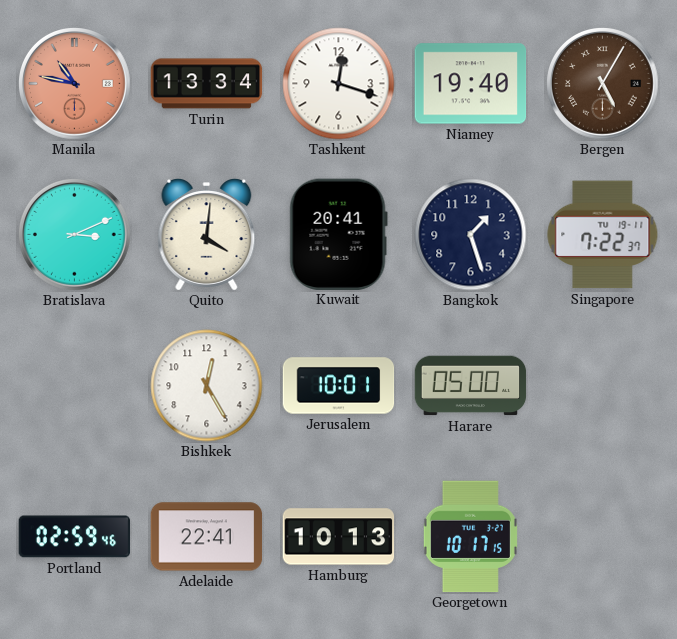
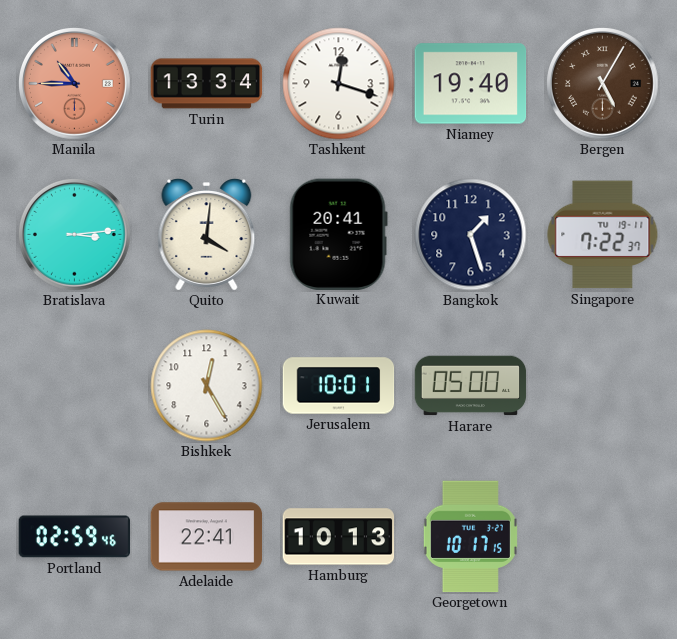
Manila: 10:47 -> 10:45
Bratislava: 3:11 -> 3:14
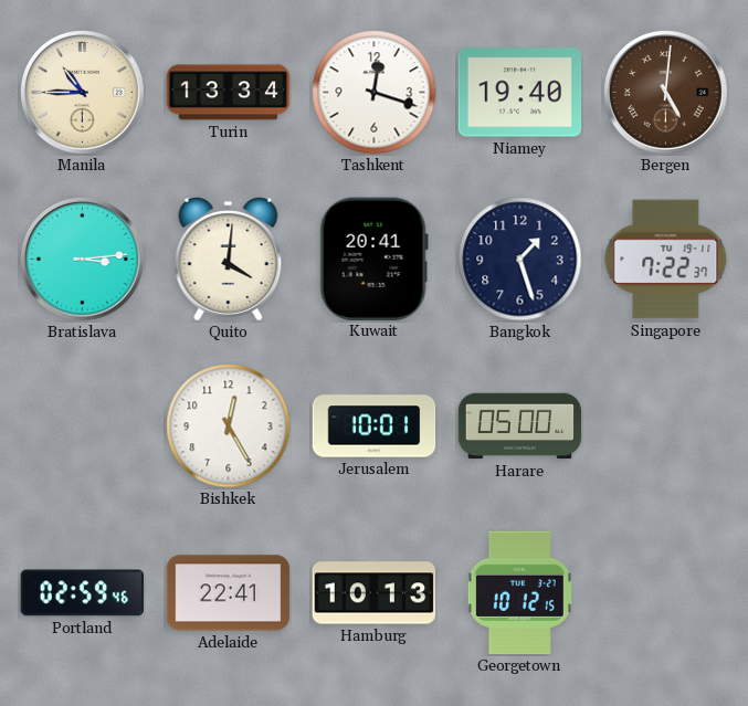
Manila dial: salmon -> cream
Bergen: 5:05 -> 5:01
Georgetown: 10:17 -> 10:12
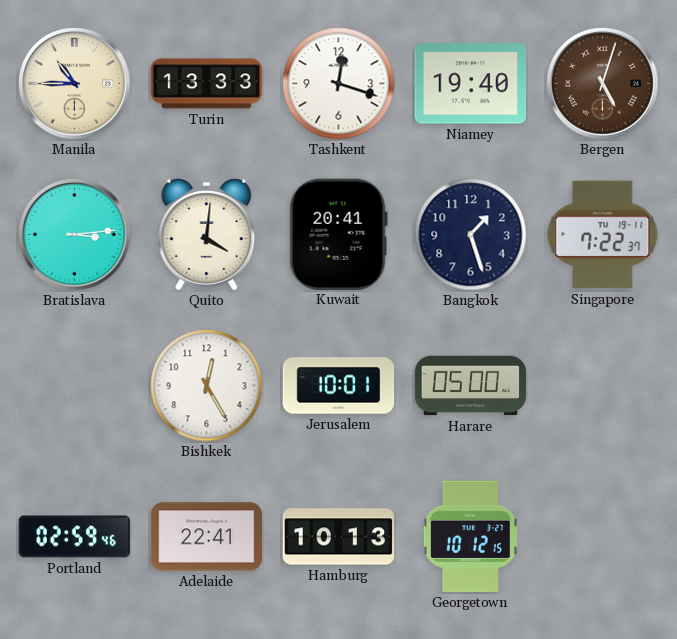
Turin: 13:34 -> 13:33
Bergen: 5:01 -> 5:03
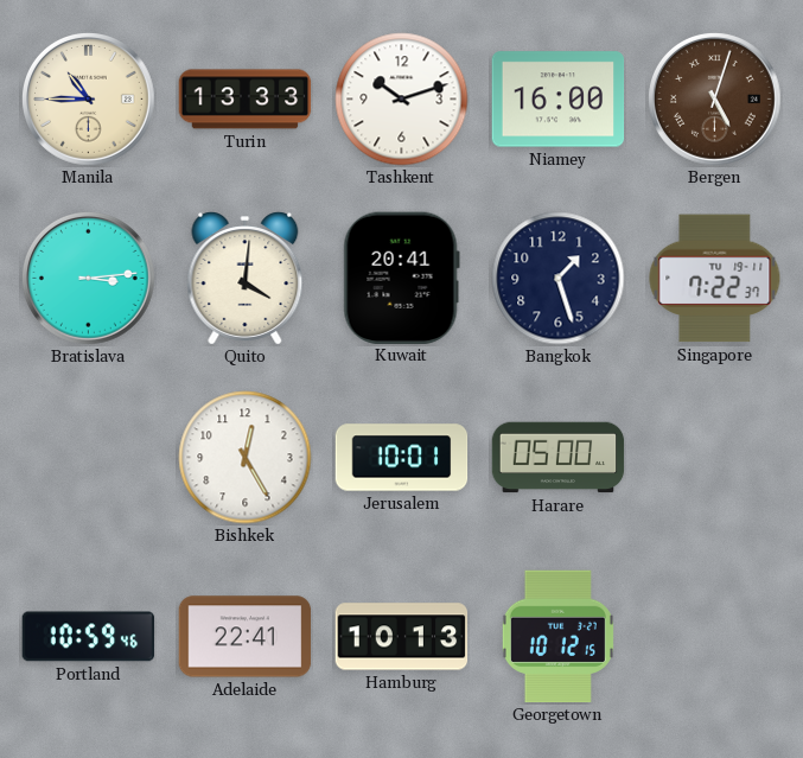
Tashkent: 12:18 -> 10:12
Niamey: 19:40 -> 16:00
Portland: 02:59 -> 10:59
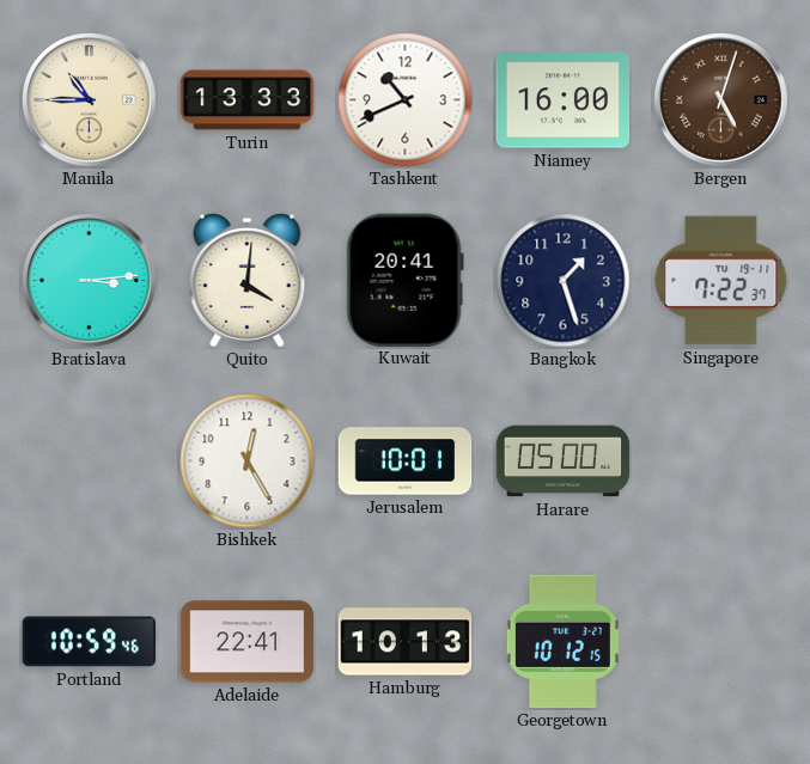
Tashkent: 10:12 -> 10:41
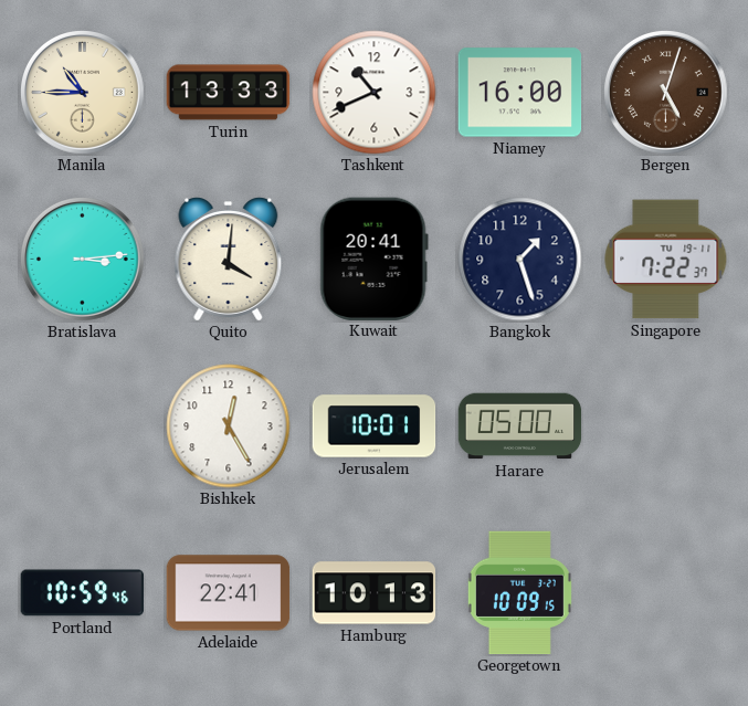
Georgetown: 10:12 -> 10:09
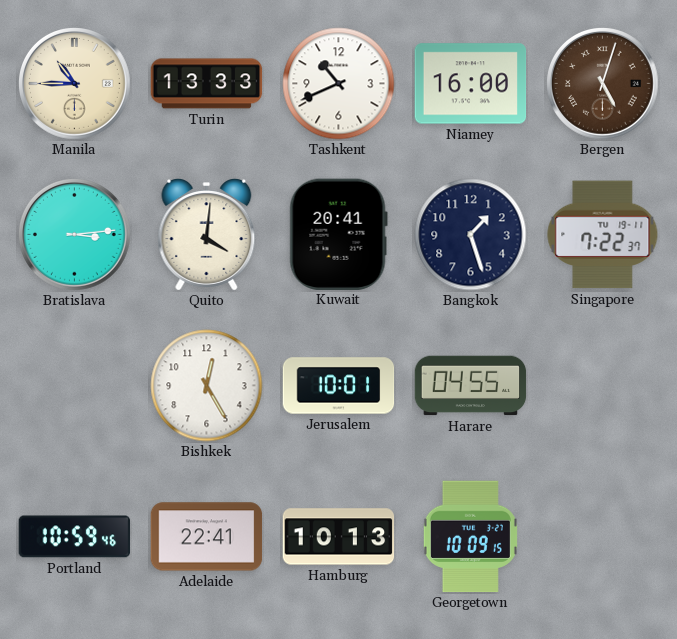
Harare: 05:00 -> 04:55
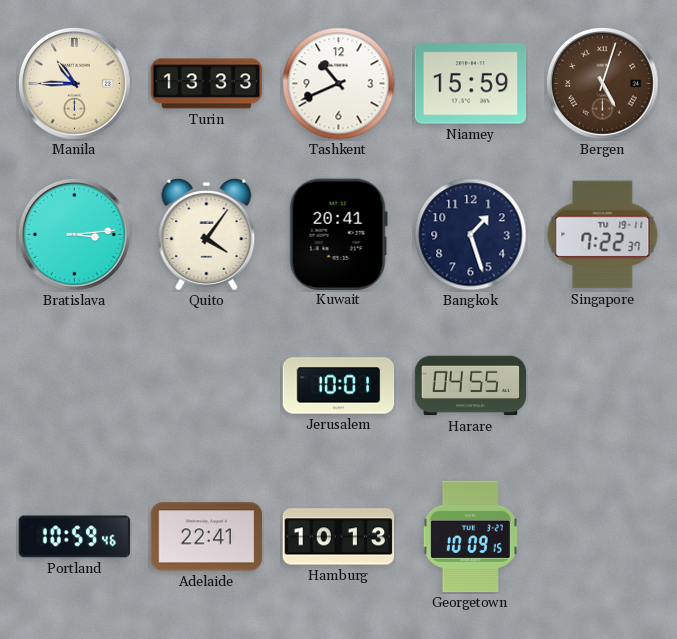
Niamey: 16:00 -> 15:59
Quito: 4:01 -> 4:06
Bishkek: 12:25 -> none
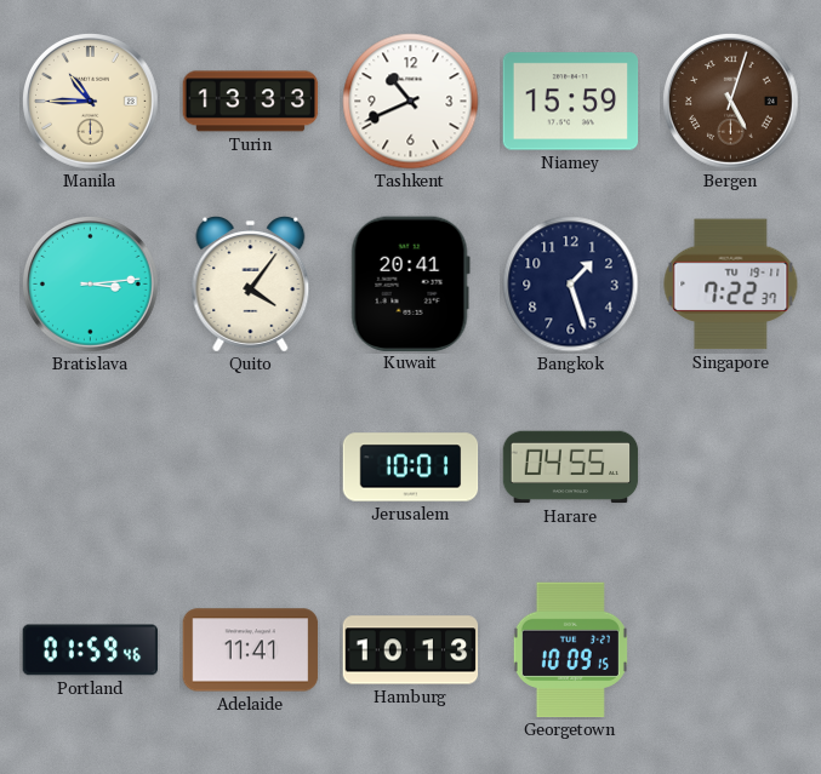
Portland: 10:59 -> 01:59
Adelaide: 22:41 -> 11:41
